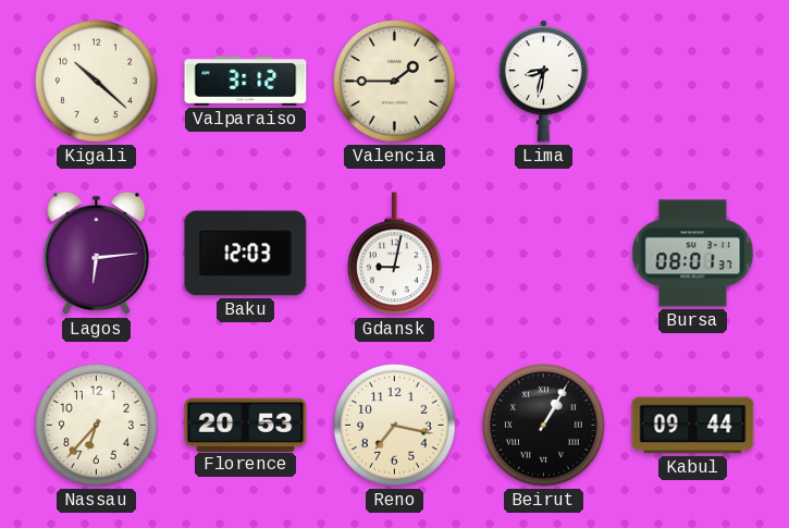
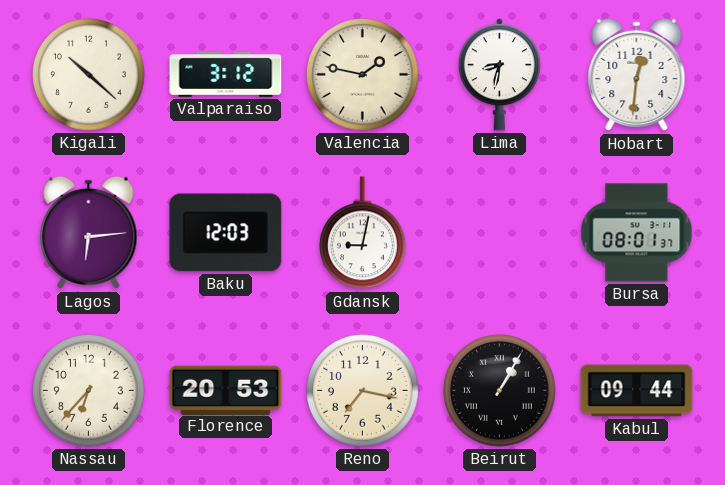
Valencia: 1:45 -> 1:47
Hobart: none -> 12:31
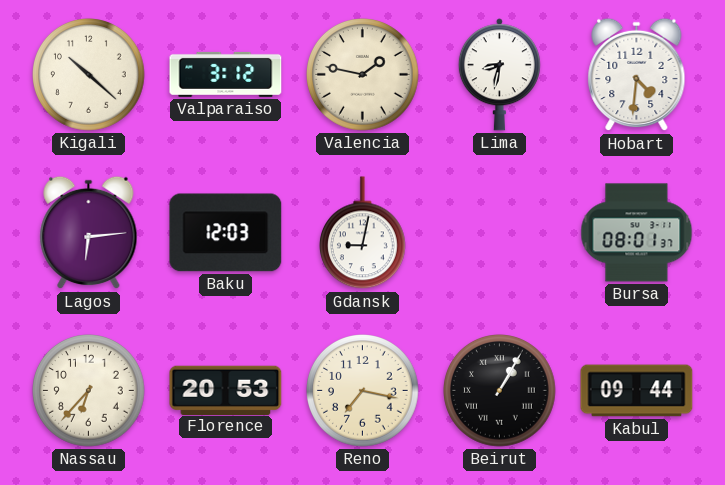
Hobart: 12:31 -> 4:31
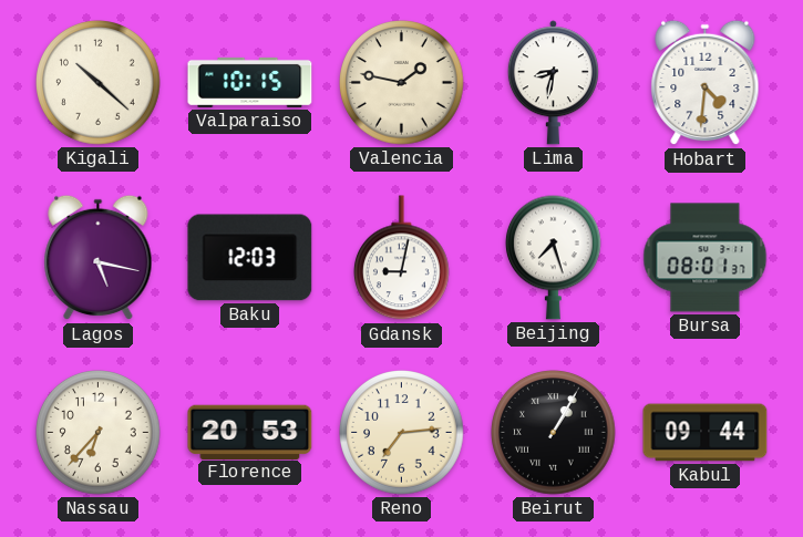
Valparaiso: 3:12 -> 10:15
Lagos: 6:14 -> 5:17
Beijing: none -> 7:27
Reno: 7:17 -> 7:14
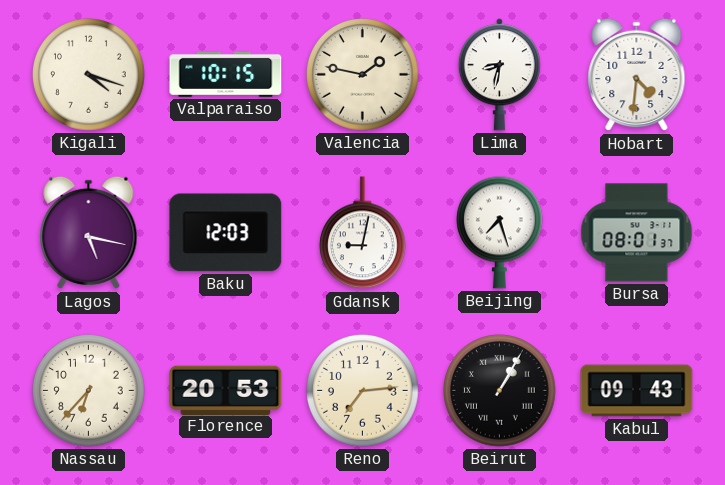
Kigali: 10:22 -> 4:18
Kabul: 09:44 -> 09:43
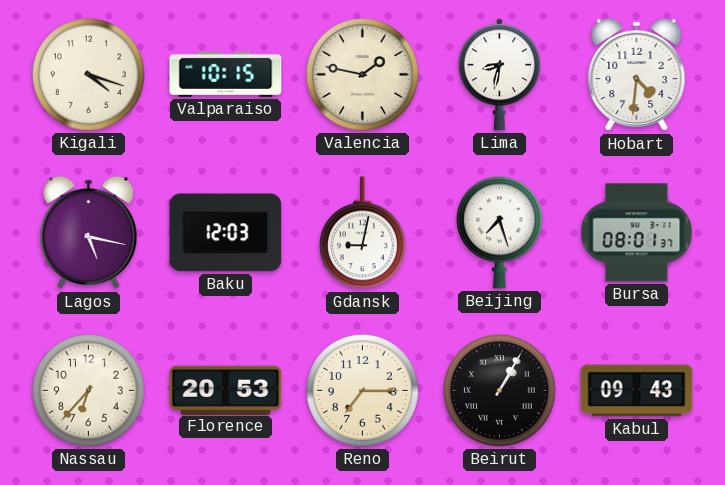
Reno: 7:14 -> 7:15
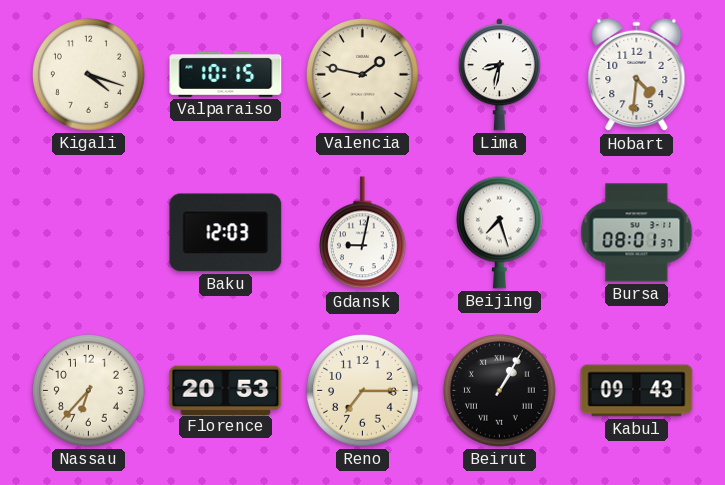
Lagos: 5:17 -> none
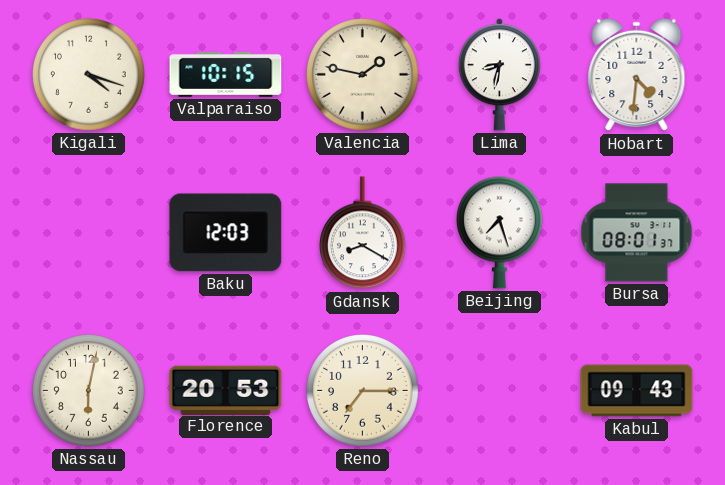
Gdansk: 9:02 -> 8:20
Nassau: 6:37 -> 6:02
Beirut: 1:05 -> none
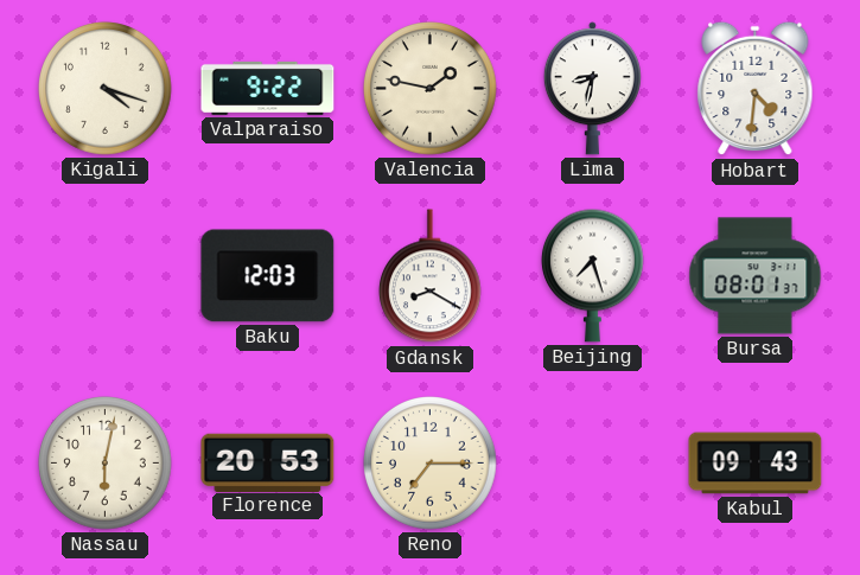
Valparaiso: 10:15 -> 9:22
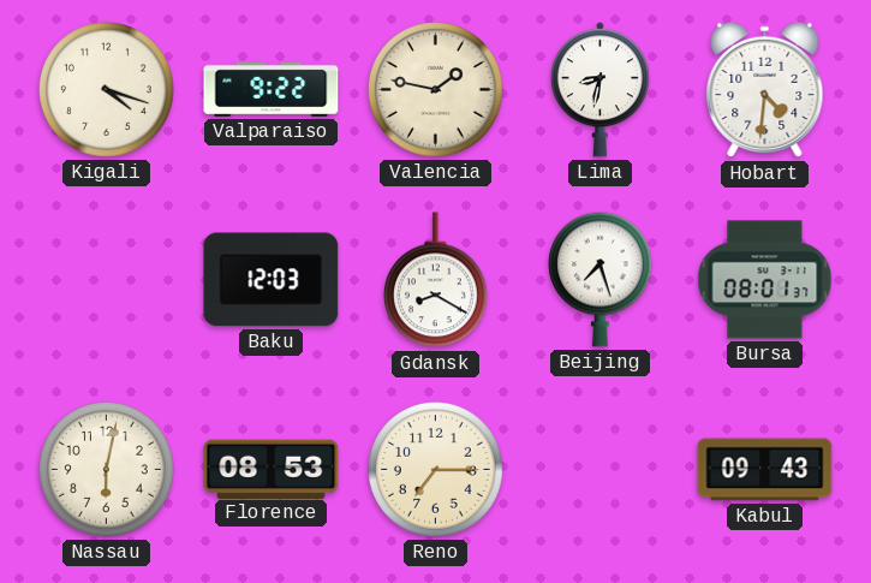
Florence: 20:53 -> 08:53
